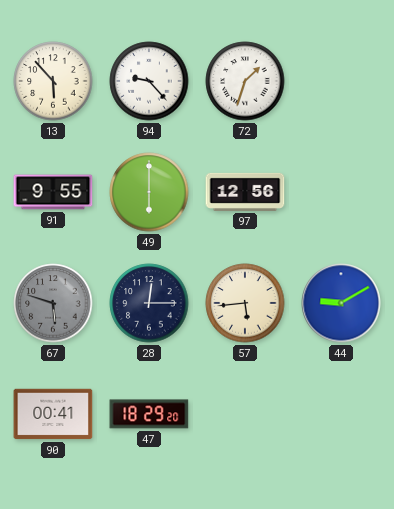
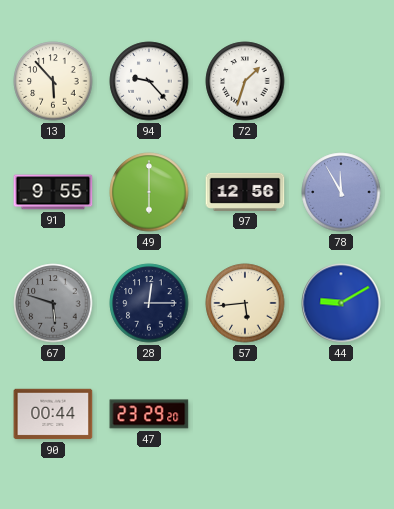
78: none -> 11:55
90: 00:41 -> 00:44
47: 18:29 -> 23:29
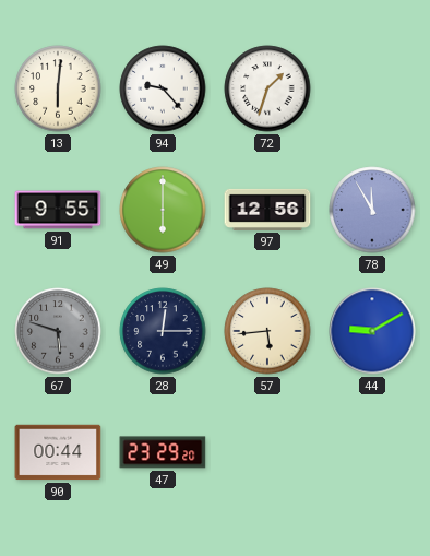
13: 5:53 -> 6:01
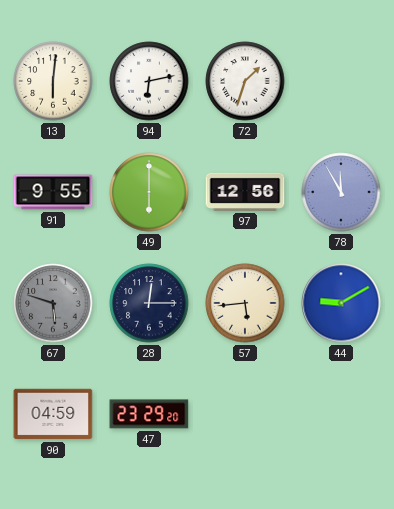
94: 9:23 -> 6:13
90: 00:44 -> 04:59
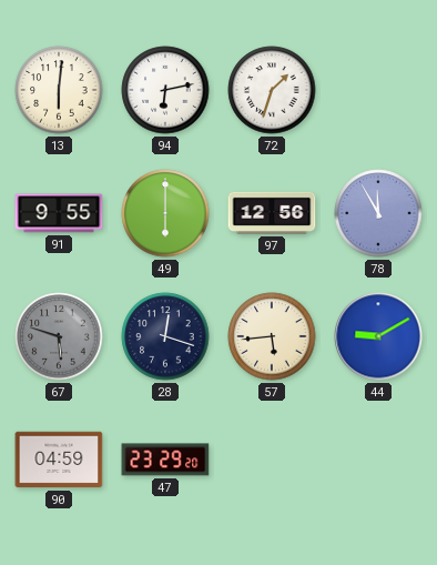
28: 12:15 -> 12:18
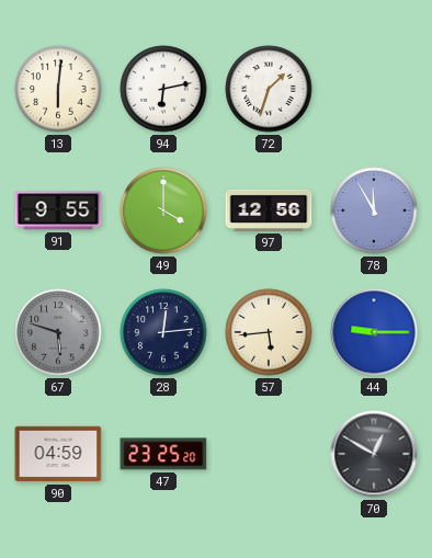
49: 6:00 -> 4:00
28: 12:18 -> 12:14
44: 9:10 -> 9:15
47: 23:29 -> 23:25
70: none -> 12:50
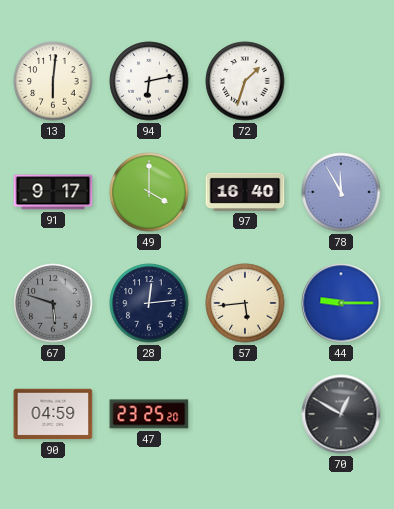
91: 9:55 -> 9:17
97: 12:56 -> 16:40
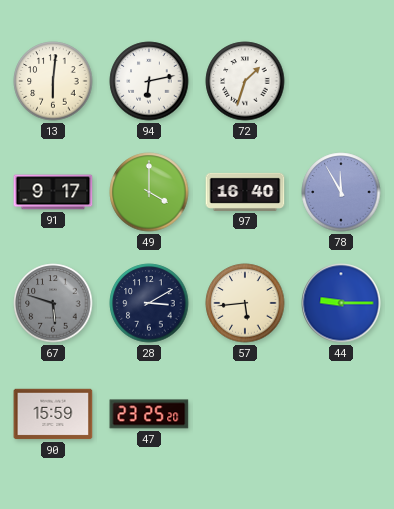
28: 12:14 -> 3:10
90: 04:59 -> 15:59
70: 12:50 -> none
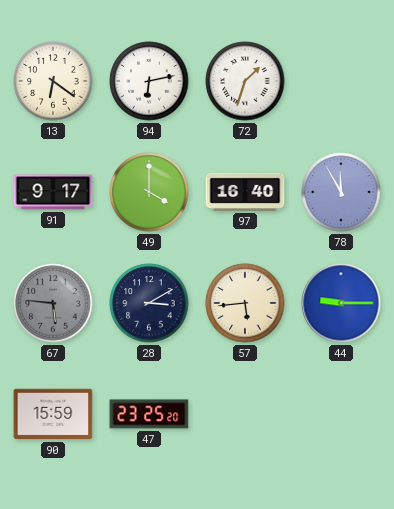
13: 6:01 -> 6:21
67: 5:48 -> 5:46
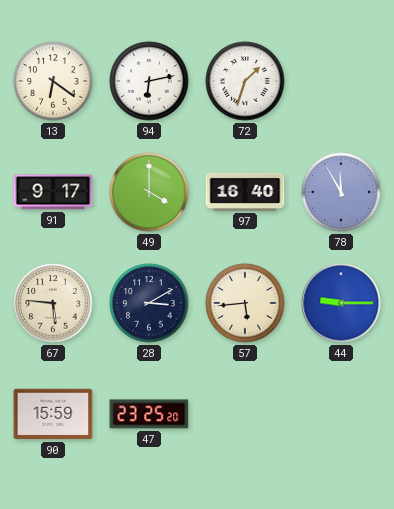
67 dial: grey -> cream
